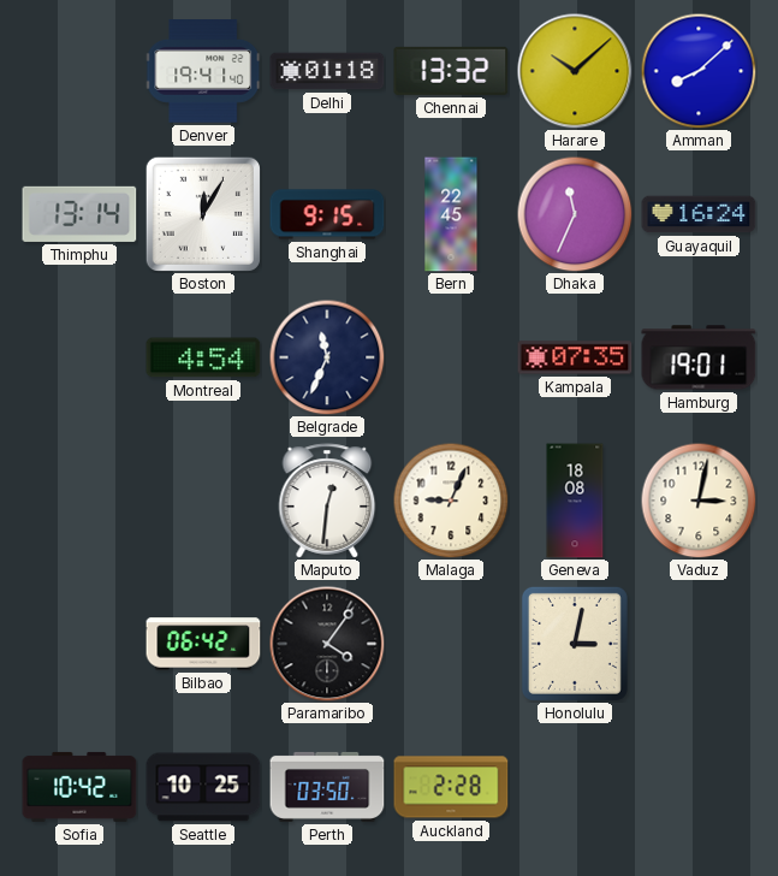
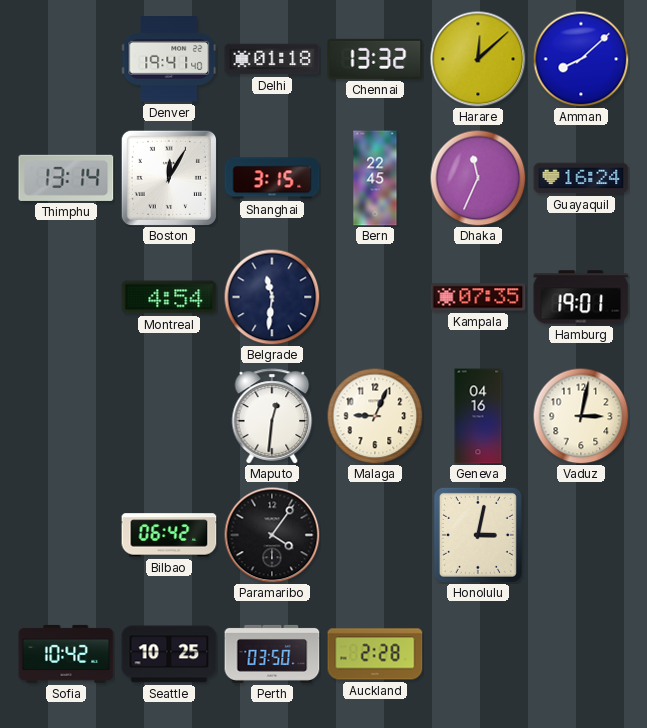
Harare: 10:08 -> 12:08
Shanghai: 9:15 -> 3:15
Belgrade: 11:34 -> 11:31
Geneva: 18:08 -> 04:16
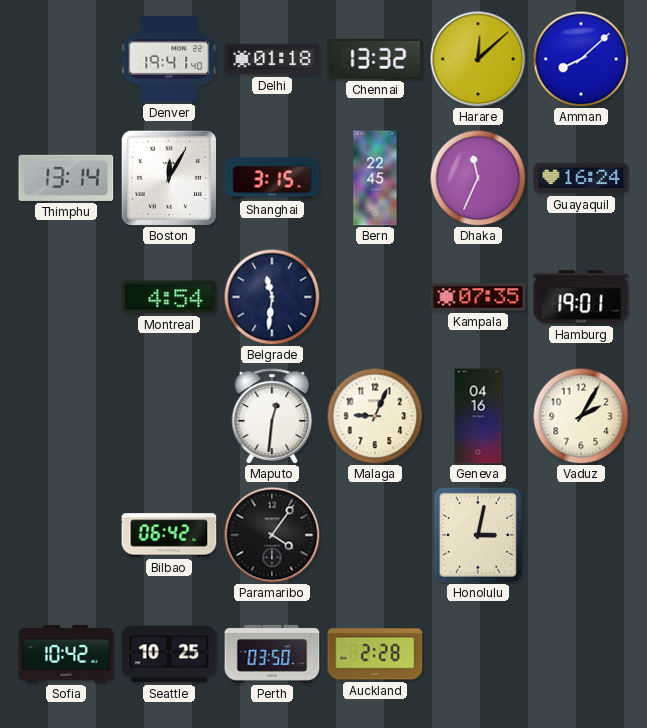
Vaduz: 3:02 -> 2:05
